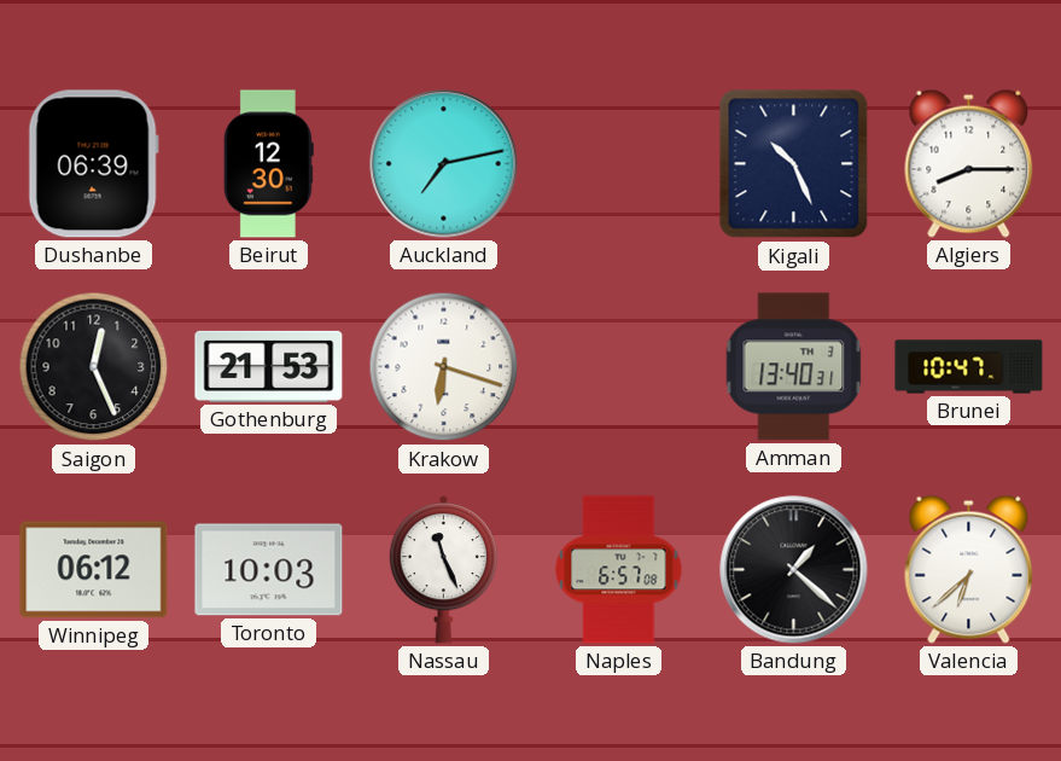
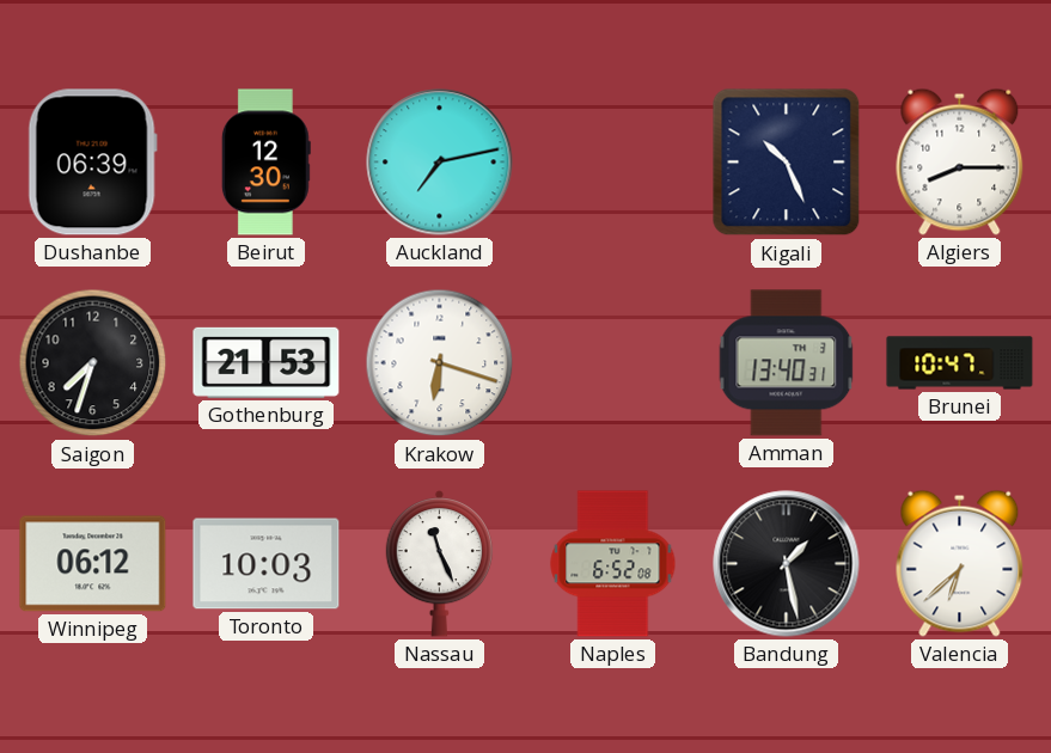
Saigon: 12:26 -> 7:33
Naples: 6:57 -> 6:52
Bandung: 1:22 -> 1:28
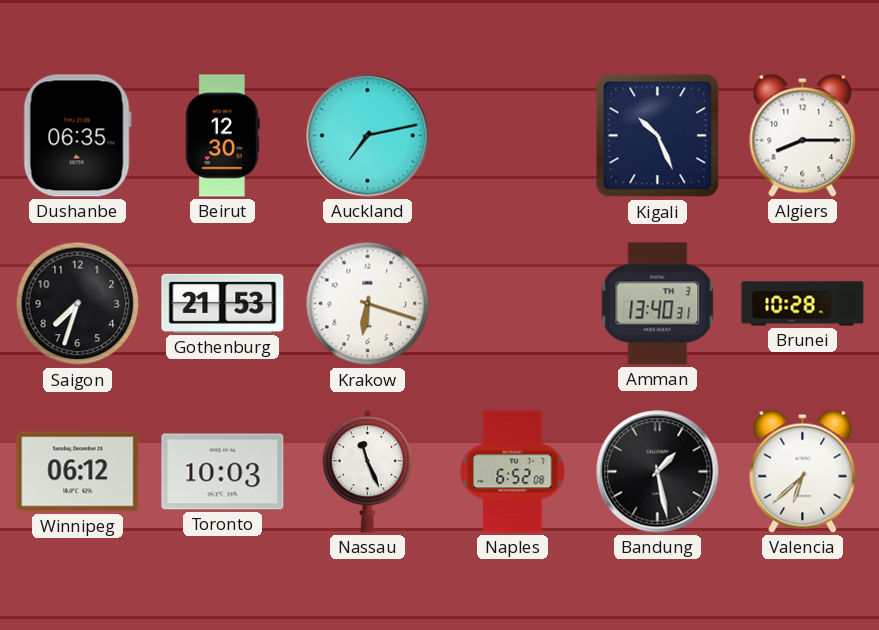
Dushanbe: 06:39 -> 06:35
Brunei: 10:47 -> 10:28
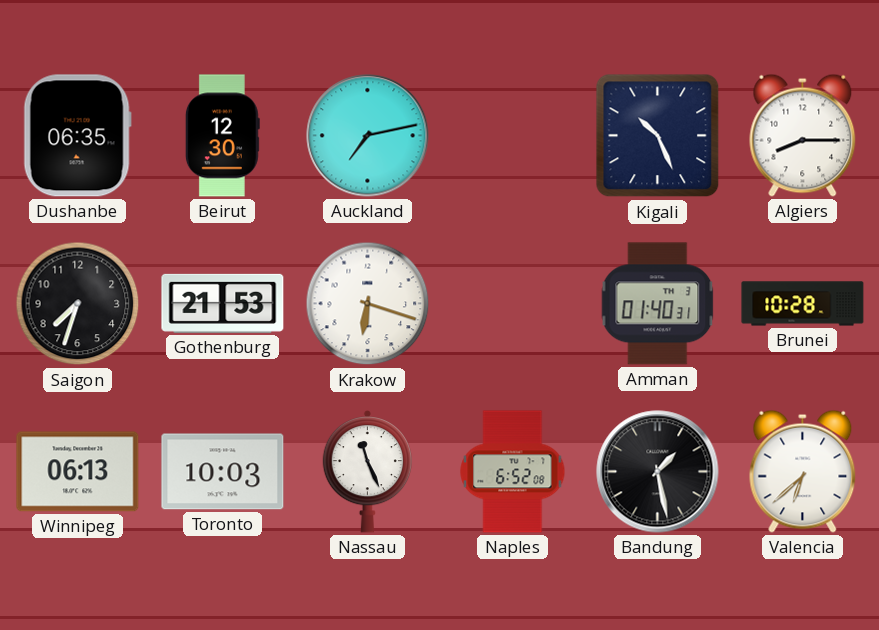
Amman: 13:40 -> 01:40
Winnipeg: 06:12 -> 06:13
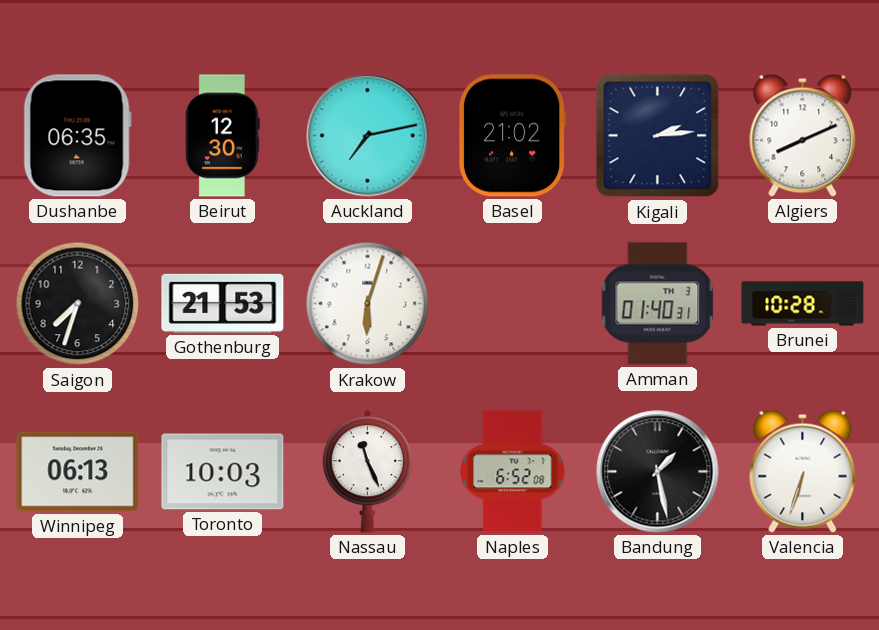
Basel: none -> 21:02
Kigali: 10:26 -> 2:14
Algiers: 8:15 -> 8:11
Krakow: 6:18 -> 6:03
Valencia: 6:38 -> 6:33
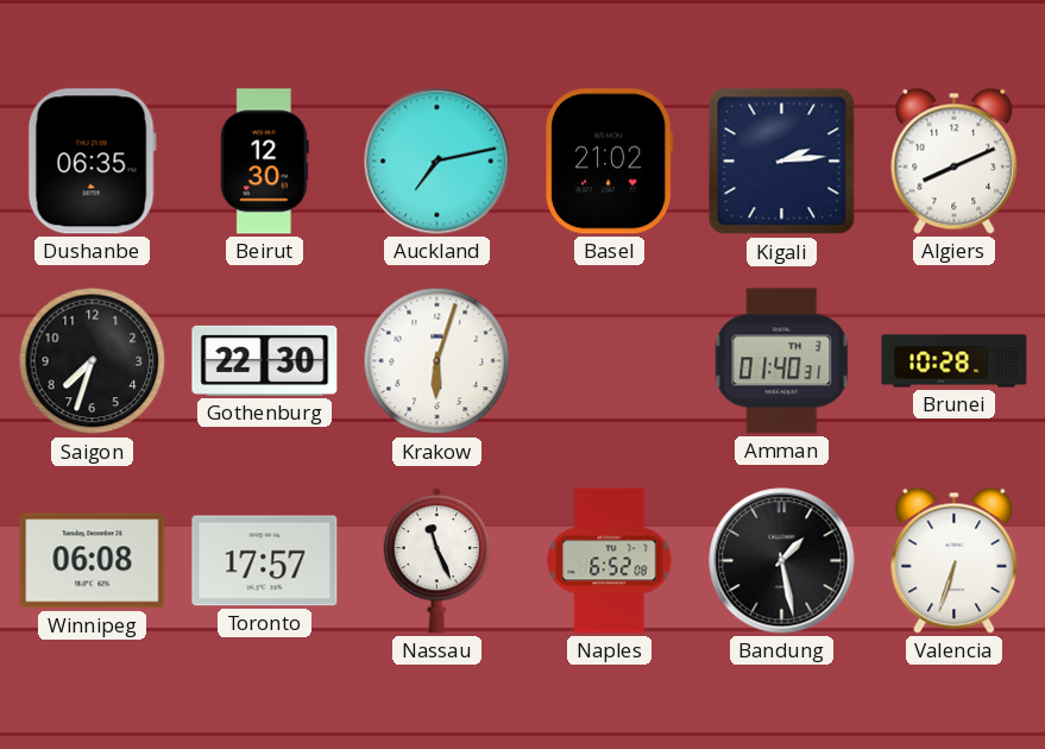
Gothenburg: 21:53 -> 22:30
Winnipeg: 06:13 -> 06:08
Toronto: 10:03 -> 17:57
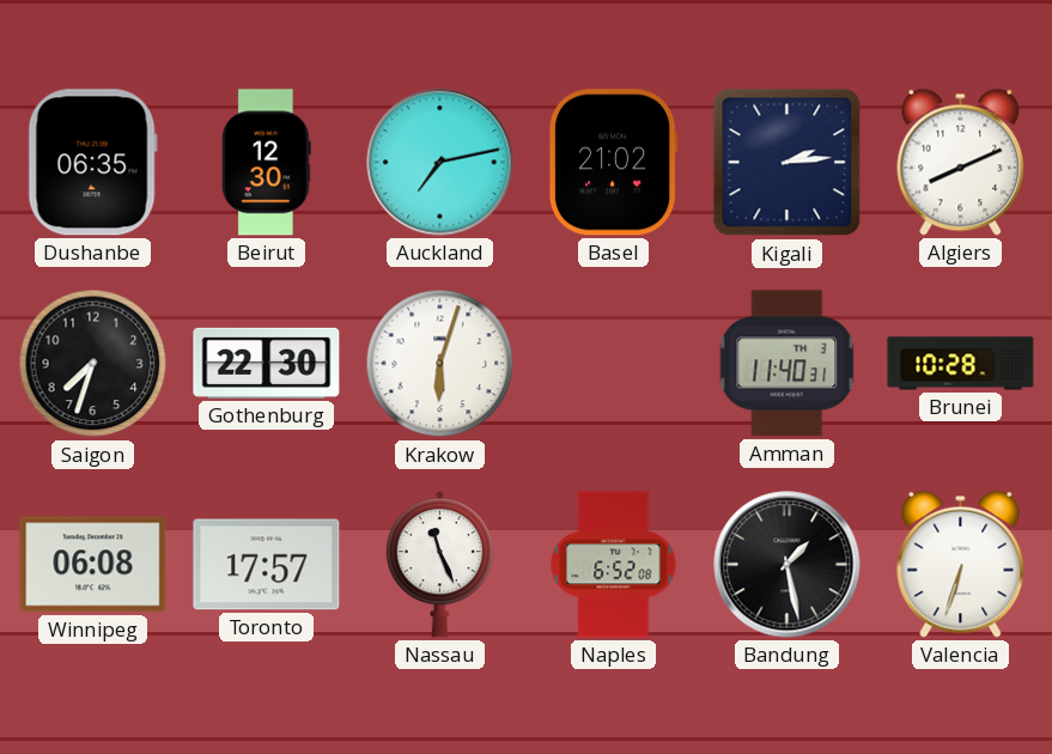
Amman: 01:40 -> 11:40
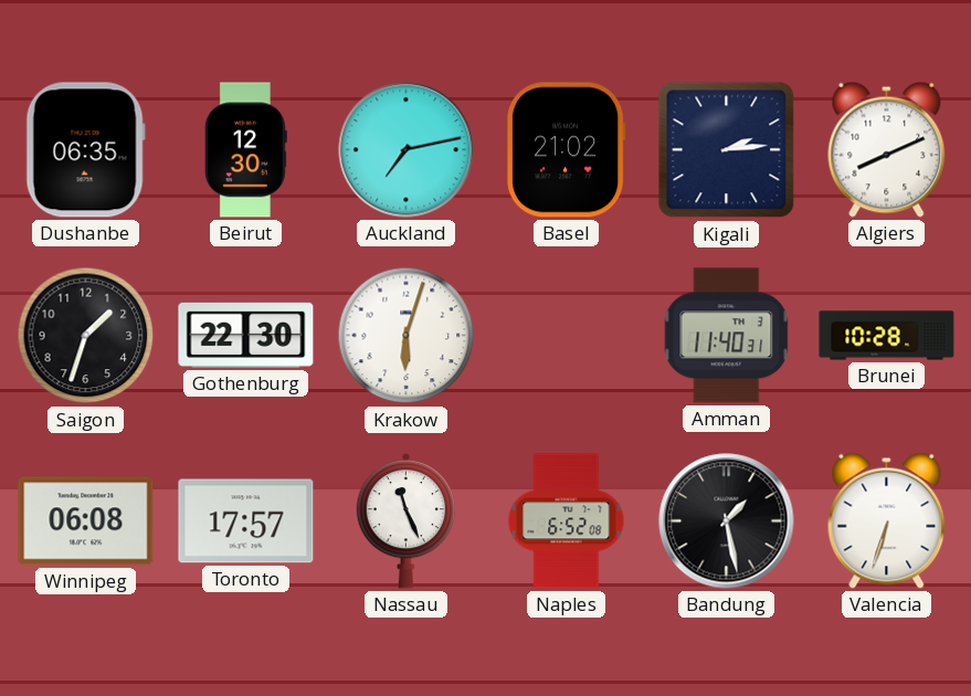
Saigon: 7:33 -> 1:33
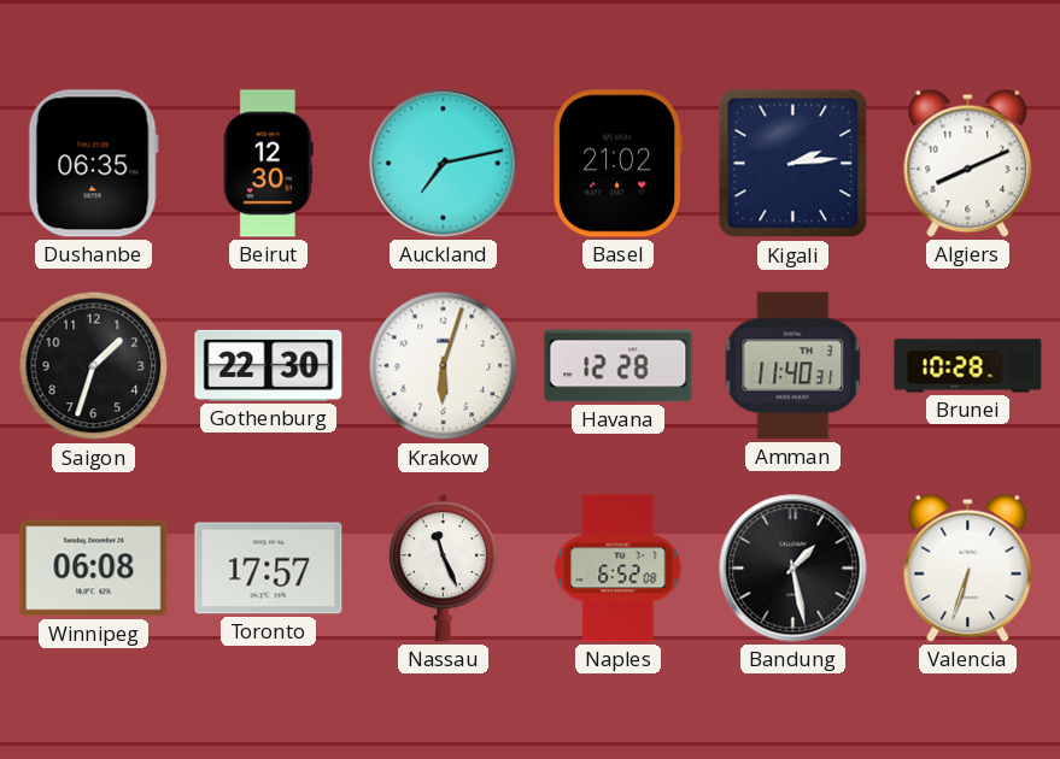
Havana: none -> 12:28
